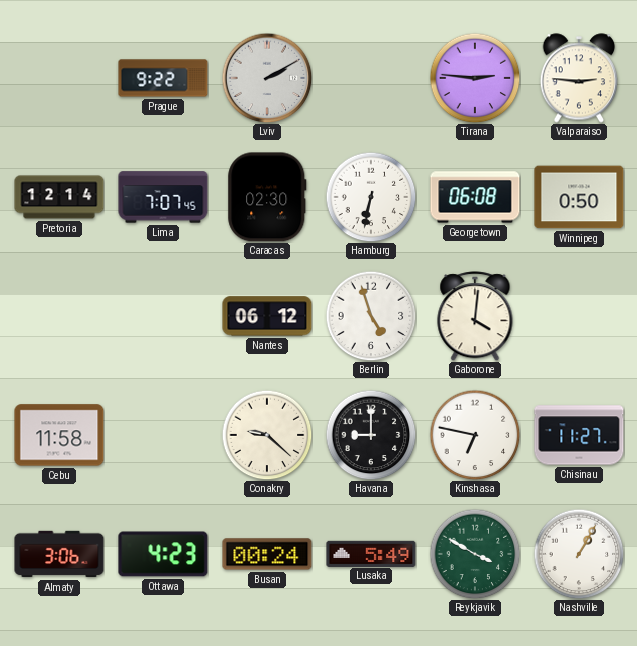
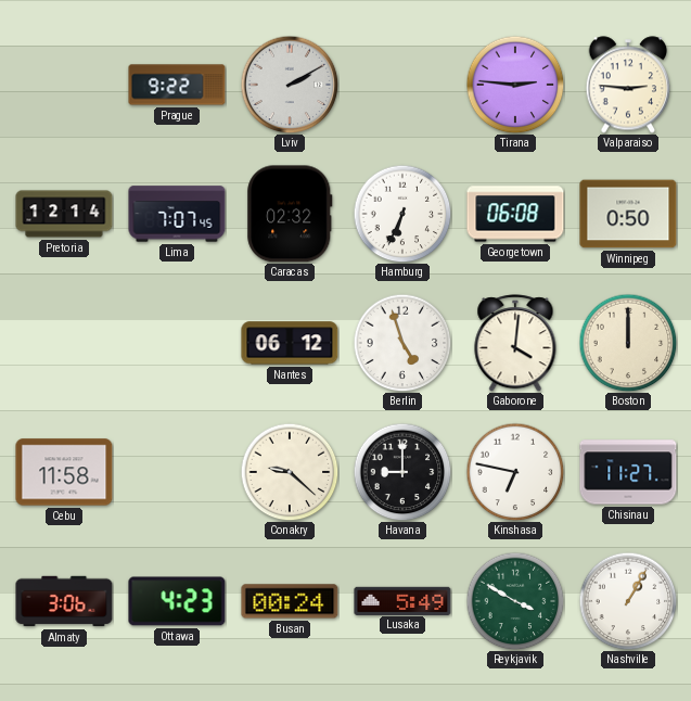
Caracas: 02:30 -> 02:32
Hamburg: 6:32 -> 6:34
Boston: none -> 12:00
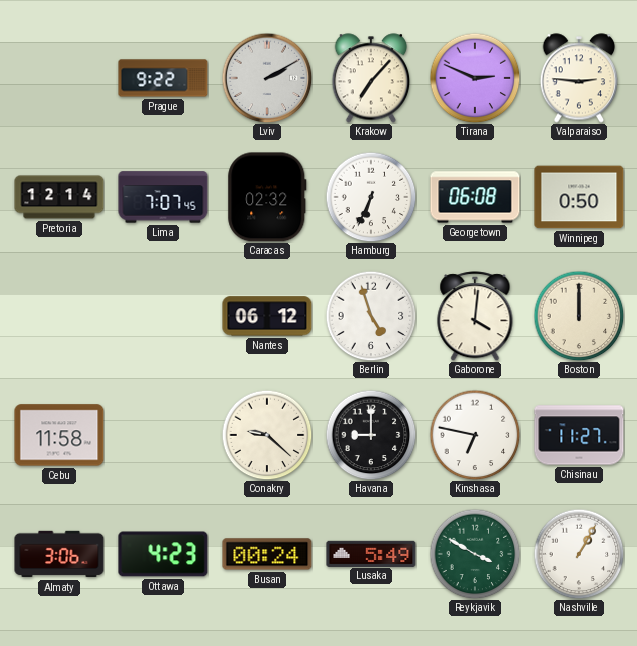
Krakow: none -> 7:07
Tirana: 2:46 -> 2:49
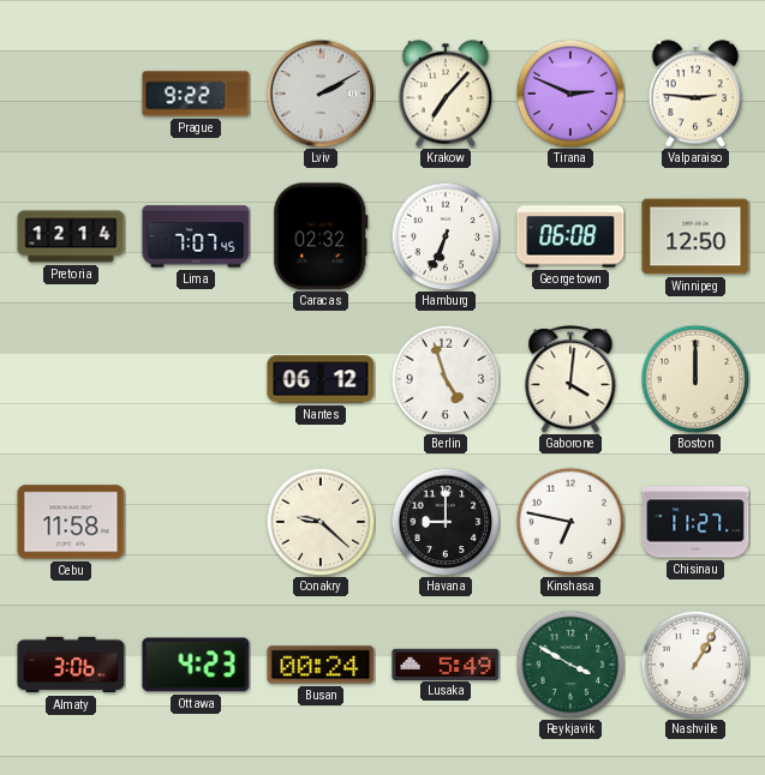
Winnipeg: 0:50 -> 12:50
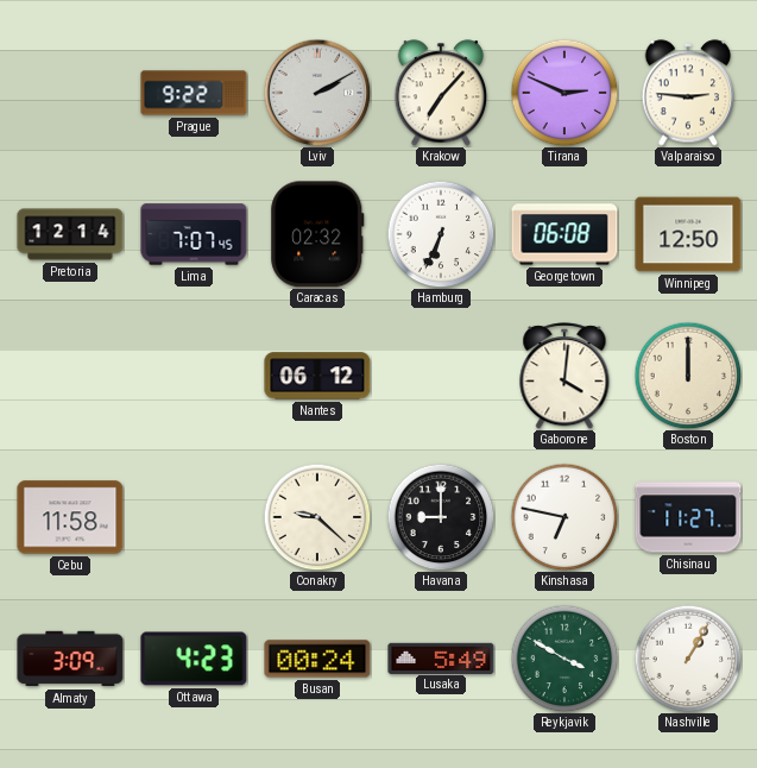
Berlin: 4:57 -> none
Almaty: 3:06 -> 3:09
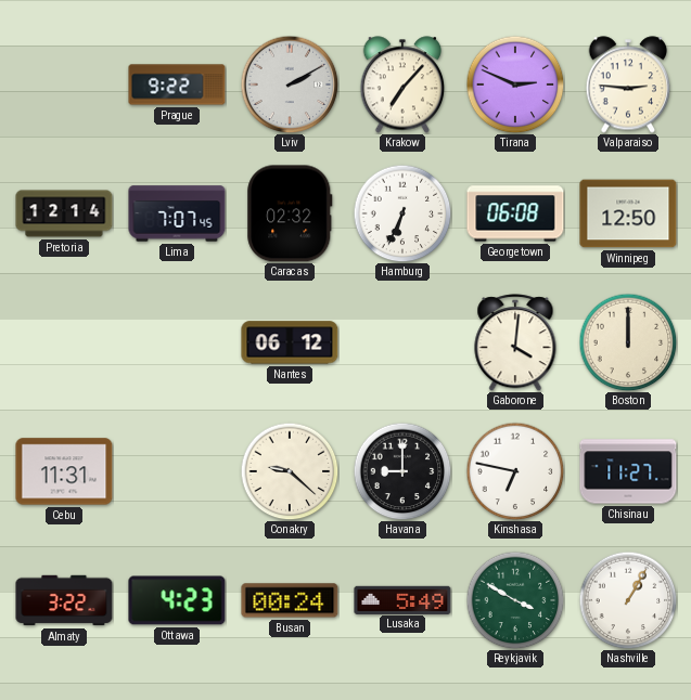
Cebu: 11:58 -> 11:31
Almaty: 3:09 -> 3:22
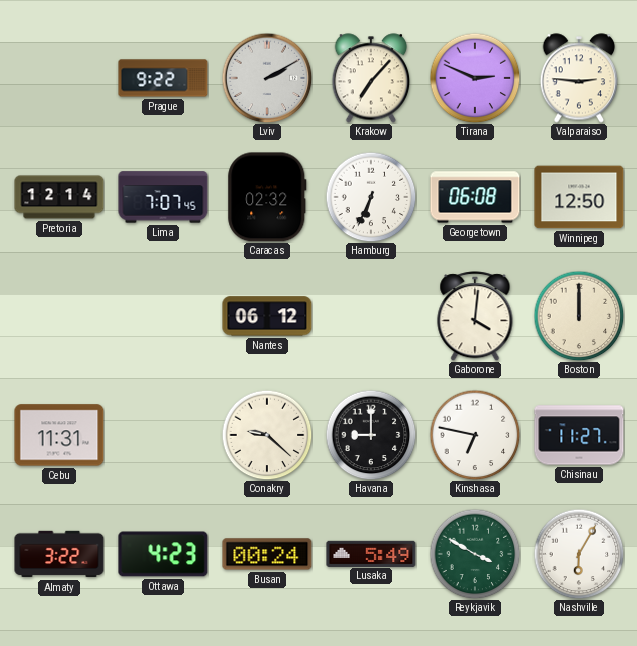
Nashville: 1:05 -> 6:05
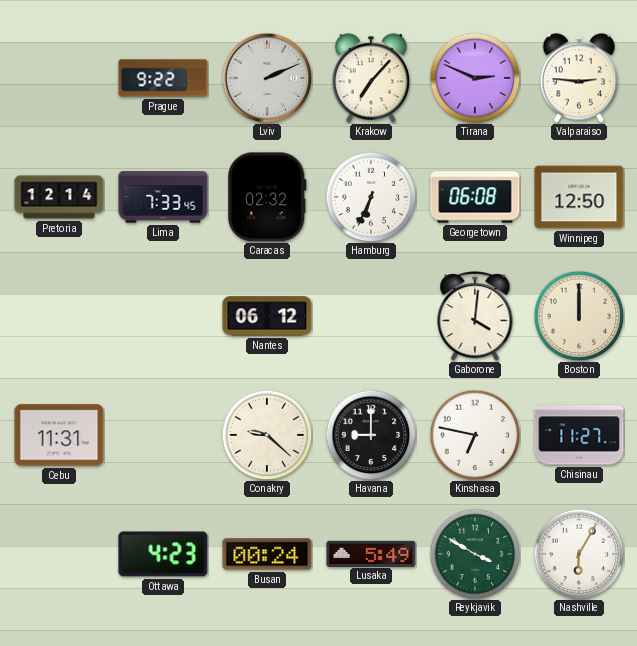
Lviv: 2:10 -> 2:11
Lima: 7:07 -> 7:33
Almaty: 3:22 -> none
